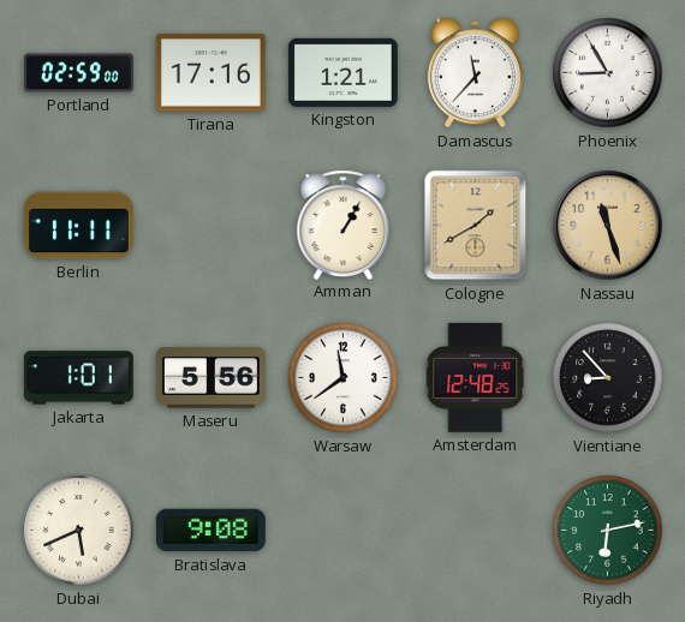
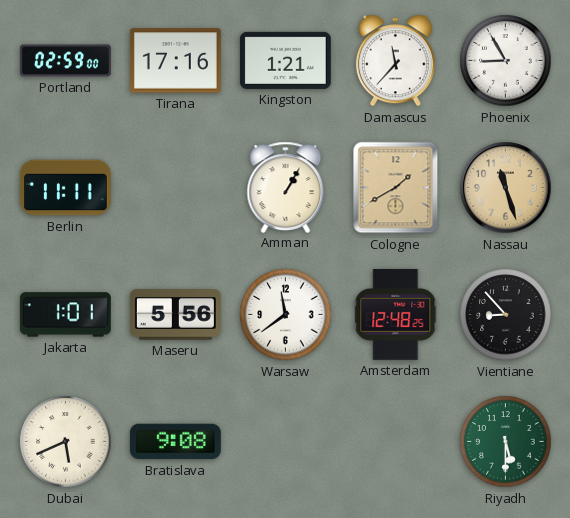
Riyadh: 6:13 -> 5:30
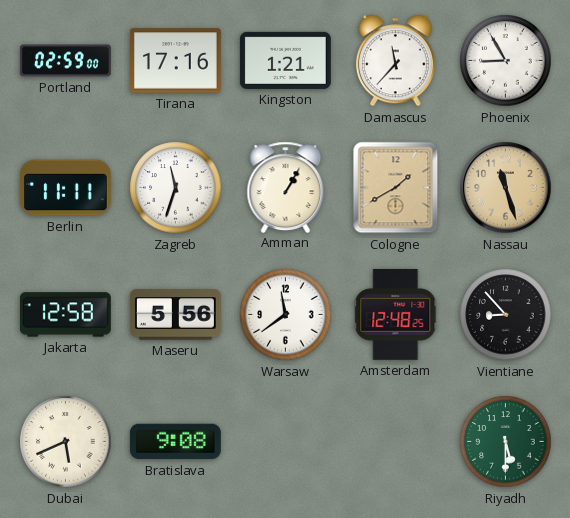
Zagreb: none -> 11:33
Jakarta: 1:01 -> 12:58
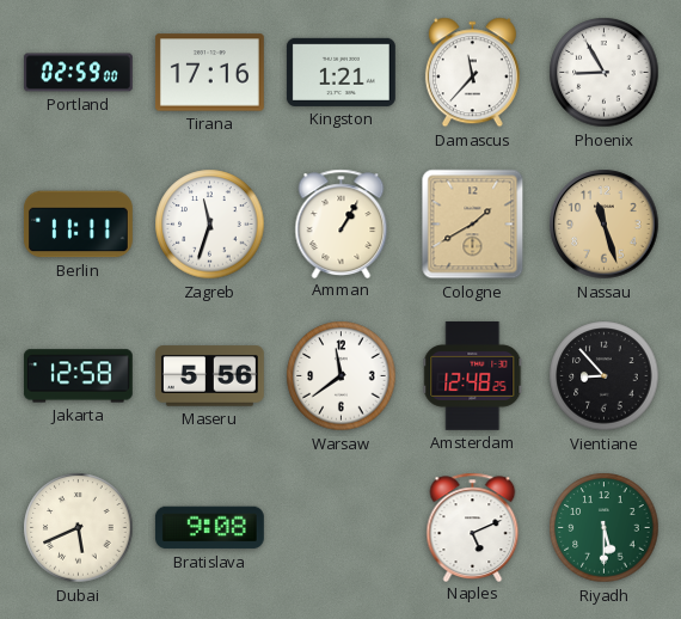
Naples: none -> 5:11
